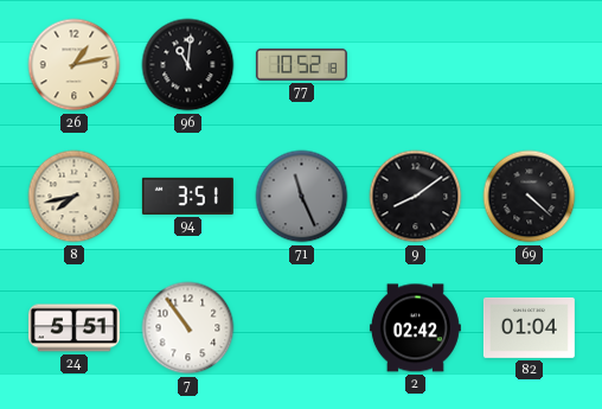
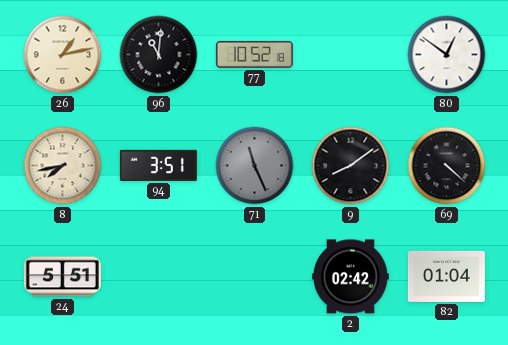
80: none -> 12:51
7: 10:54 -> none
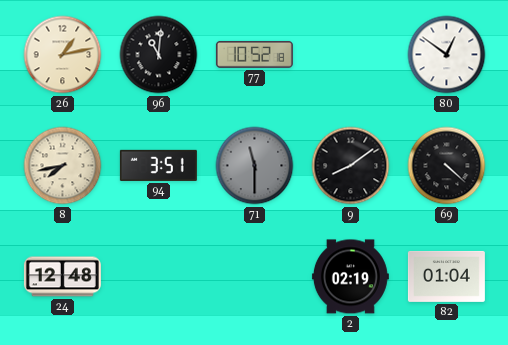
71: 11:26 -> 11:30
24: 5:51 -> 12:48
2: 02:42 -> 02:19
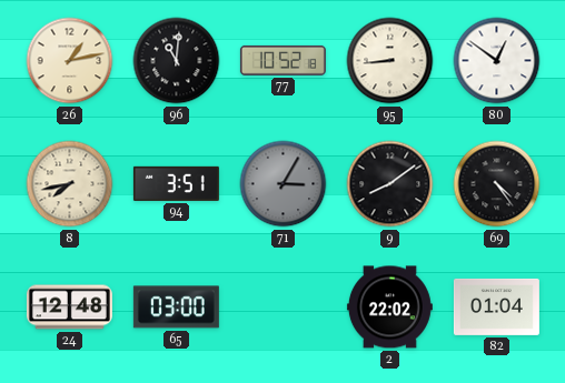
95: none -> 8:44
71: 11:30 -> 3:05
69: 4:22 -> 4:24
65: none -> 03:00
2: 02:19 -> 22:02
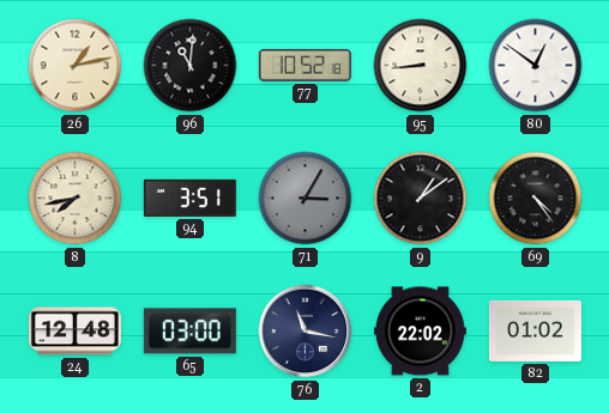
9: 8:09 -> 1:09
76: none -> 11:17
82: 01:04 -> 01:02
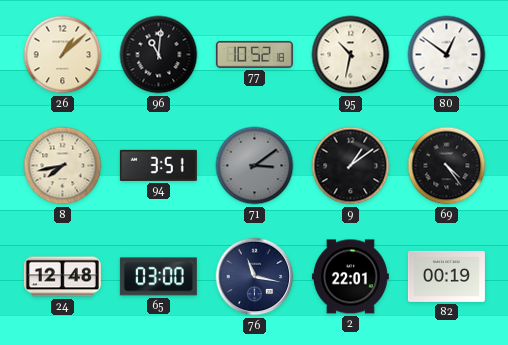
26: 1:13 -> 1:08
95: 8:44 -> 10:32
71: 3:05 -> 3:09
2: 22:02 -> 22:01
82: 01:02 -> 00:19
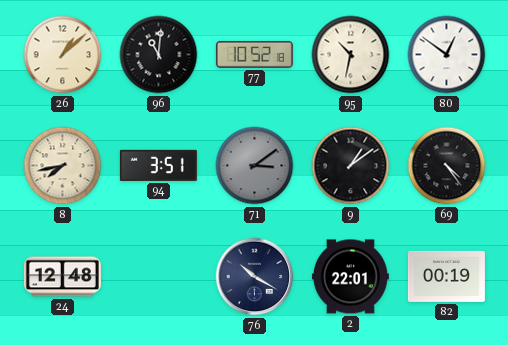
65: 03:00 -> none
76: 11:17 -> 10:20
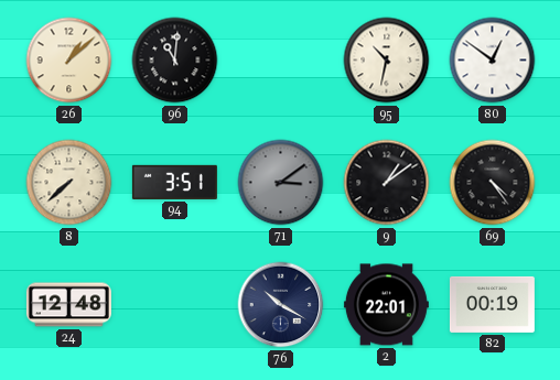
77: 10:52 -> none
8: 7:43 -> 7:38
